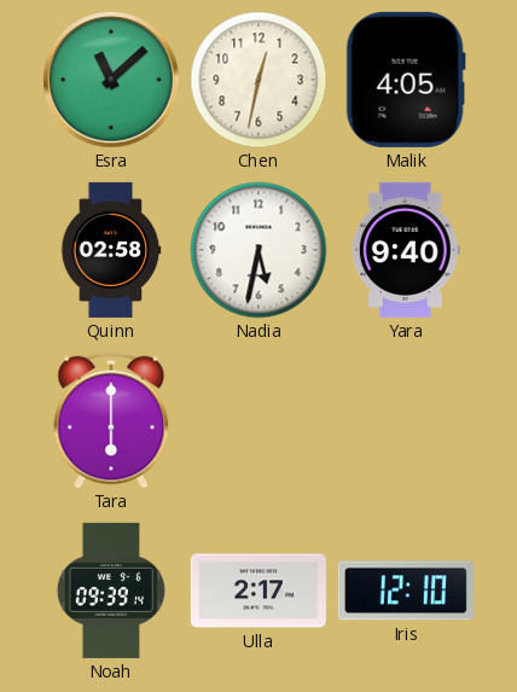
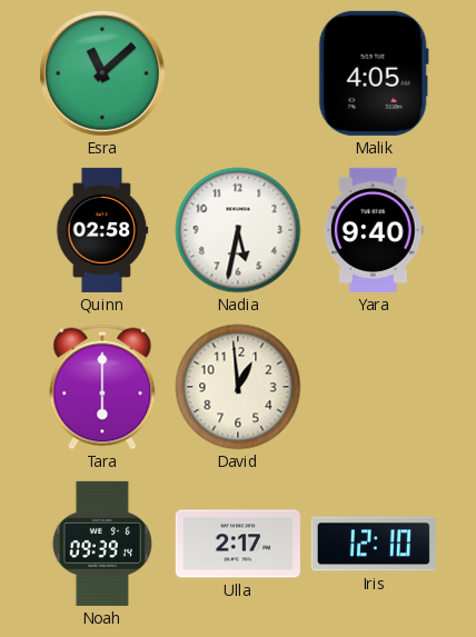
Chen: 12:32 -> none
David: none -> 12:59
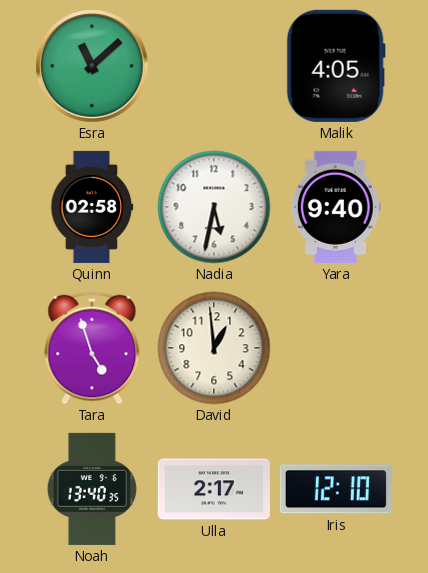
Tara: 6:00 -> 4:57
Noah: 09:39 -> 13:40
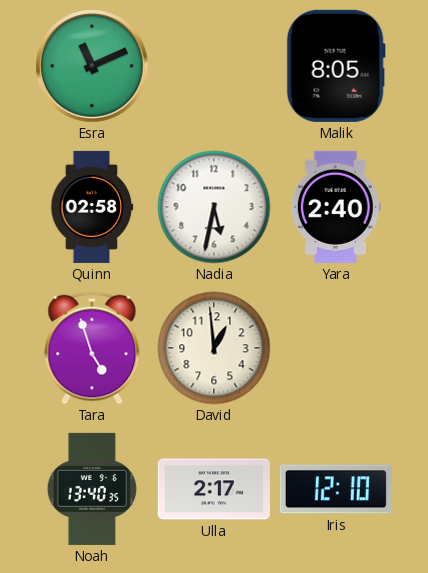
Esra: 11:08 -> 11:11
Malik: 4:05 -> 8:05
Yara: 9:40 -> 2:40
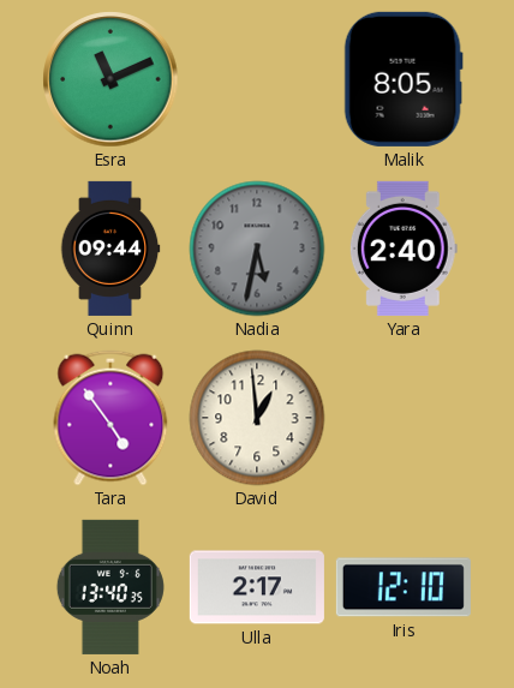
Quinn: 02:58 -> 09:44
Nadia dial: white -> grey
Tara: 4:57 -> 4:54
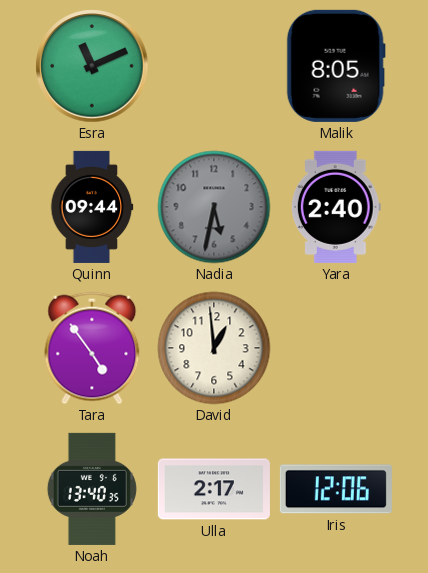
Iris: 12:10 -> 12:06
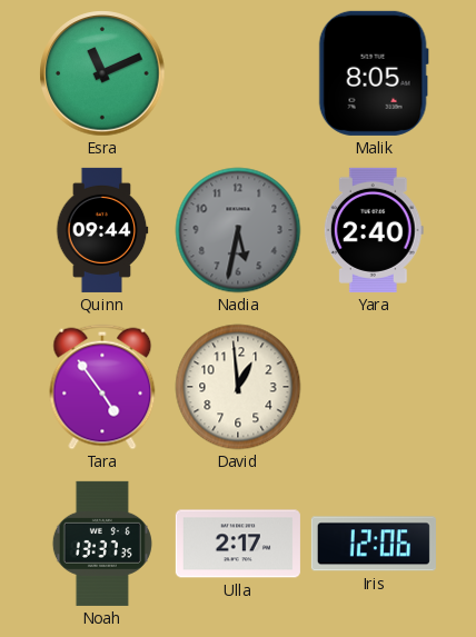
Noah: 13:40 -> 13:37
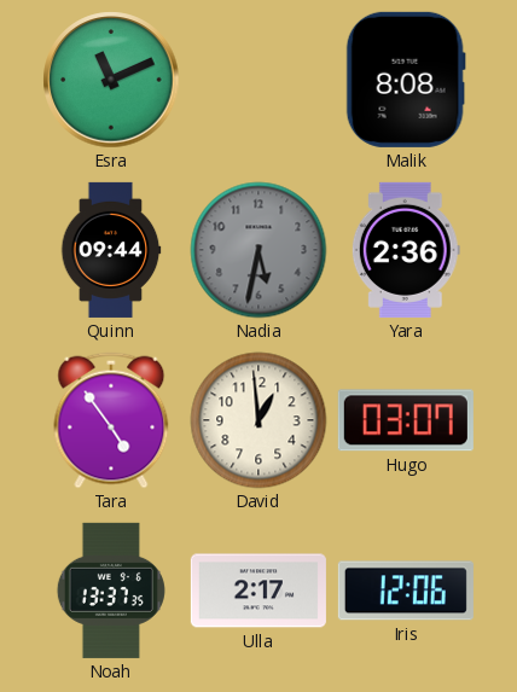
Malik: 8:05 -> 8:08
Yara: 2:40 -> 2:36
Hugo: none -> 03:07
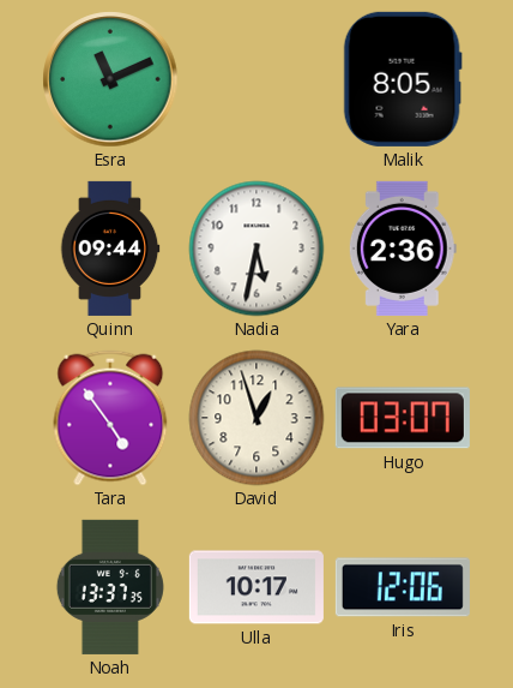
Malik: 8:08 -> 8:05
Nadia dial: grey -> white
David: 12:59 -> 12:57
Ulla: 2:17 -> 10:17
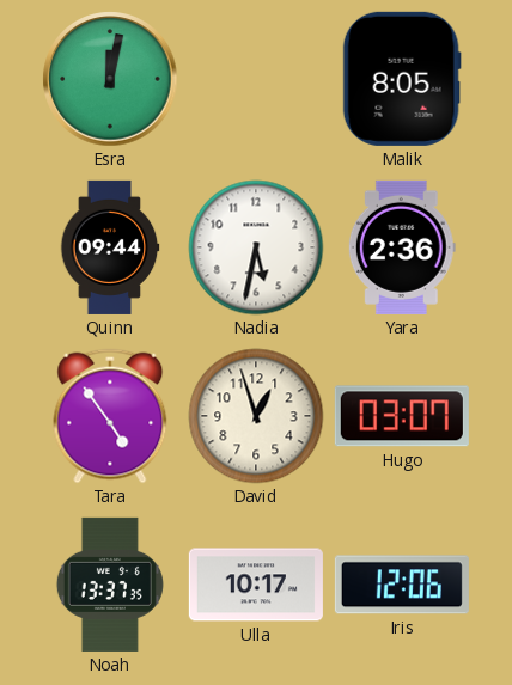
Esra: 11:11 -> 12:02
